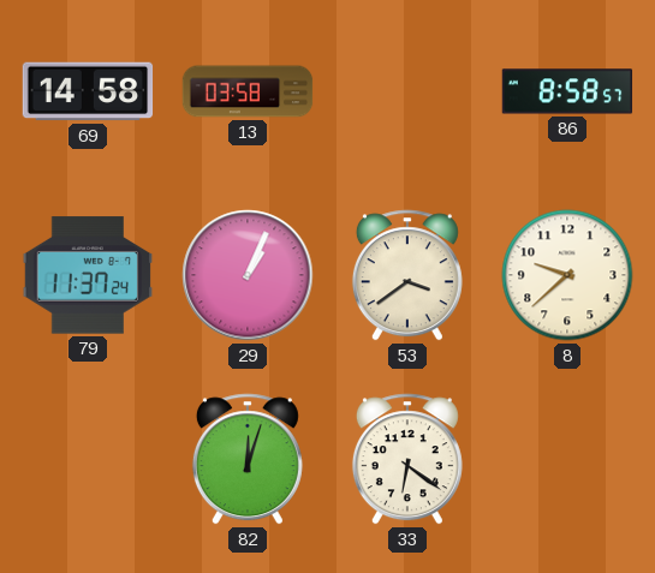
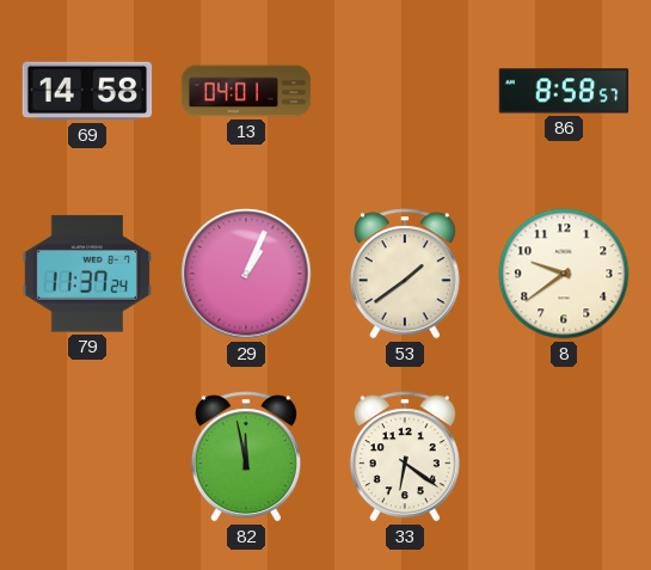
13: 03:58 -> 04:01
53: 3:39 -> 1:39
8: 9:38 -> 9:39
82: 12:03 -> 11:58
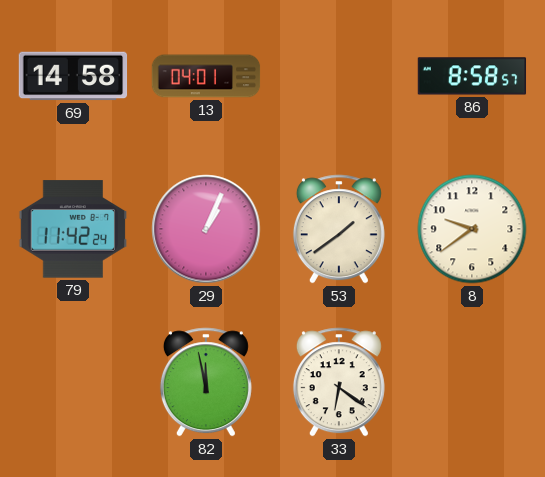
79: 11:37 -> 11:42
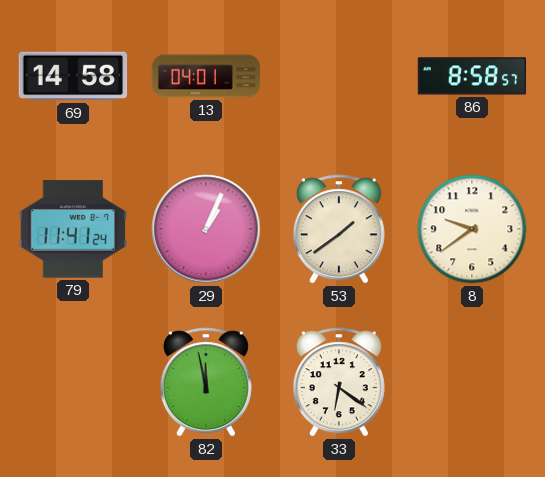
79: 11:42 -> 11:41
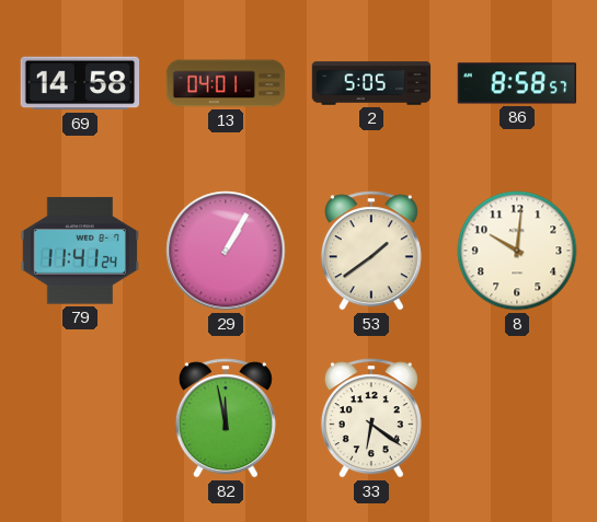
2: none -> 5:05
29: 1:04 -> 1:05
8: 9:39 -> 10:01
